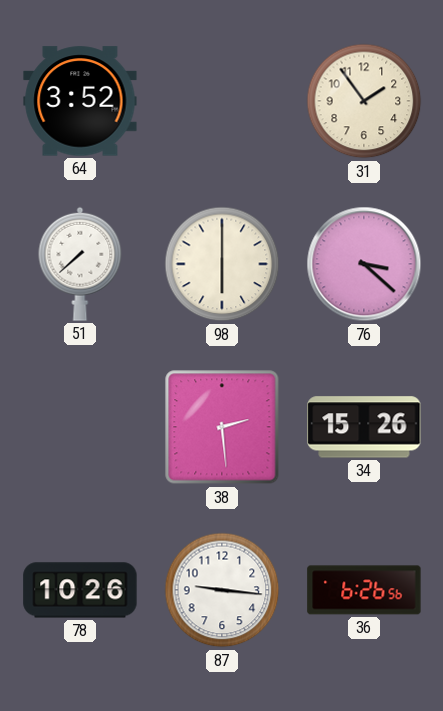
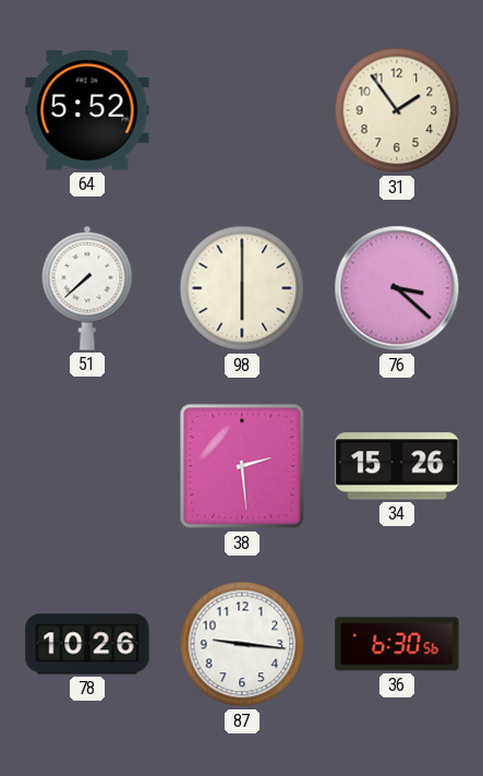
64: 3:52 -> 5:52
36: 6:26 -> 6:30
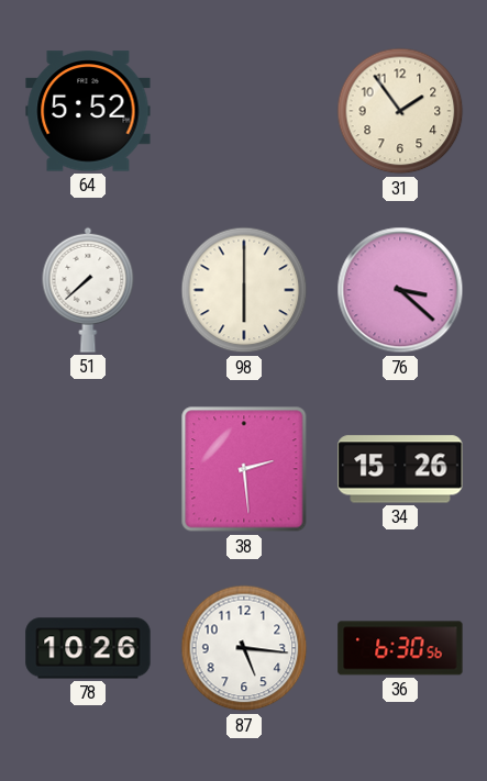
87: 9:16 -> 5:16
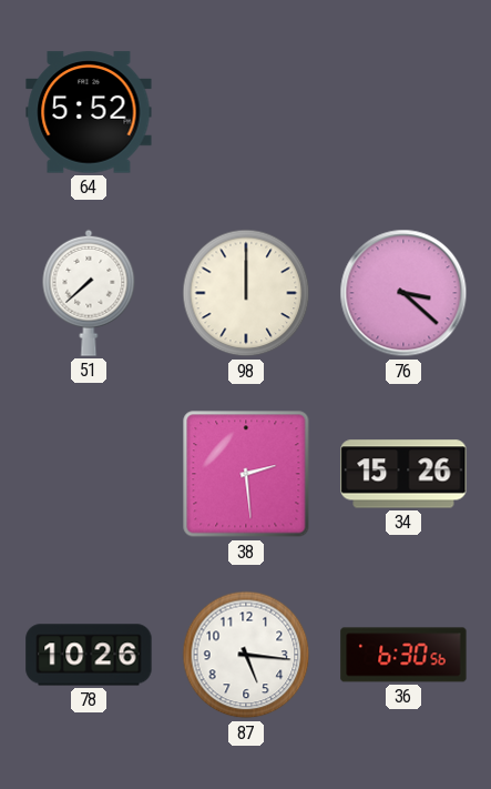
31: 1:54 -> none
98: 6:00 -> 12:00
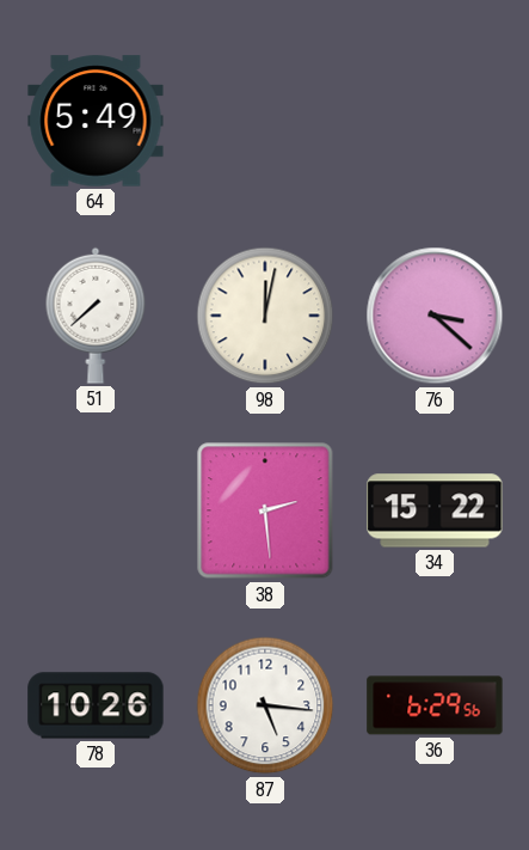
64: 5:52 -> 5:49
98: 12:00 -> 12:02
34: 15:26 -> 15:22
36: 6:30 -> 6:29
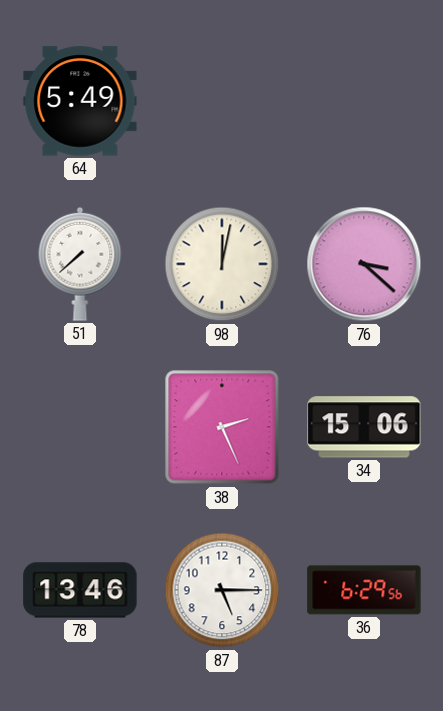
38: 2:29 -> 2:26
34: 15:22 -> 15:06
78: 10:26 -> 13:46
87: 5:16 -> 5:15
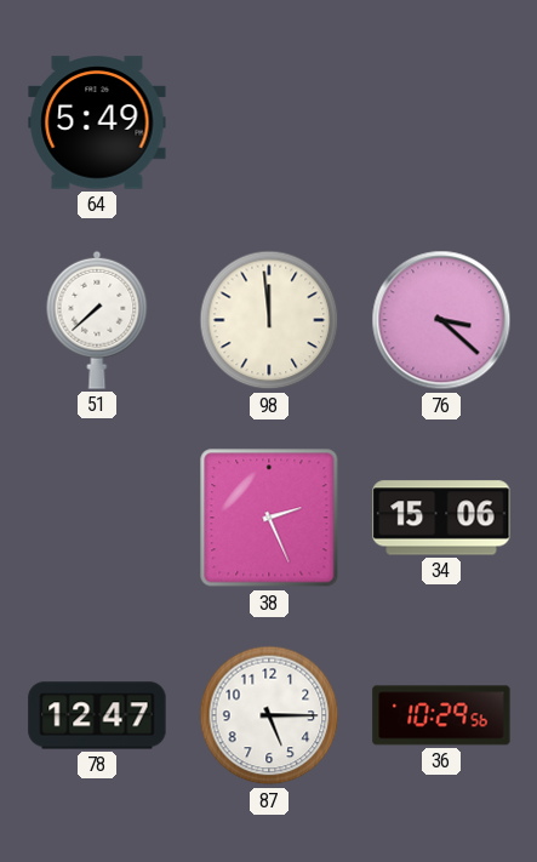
98: 12:02 -> 11:59
78: 13:46 -> 12:47
36: 6:29 -> 10:29
